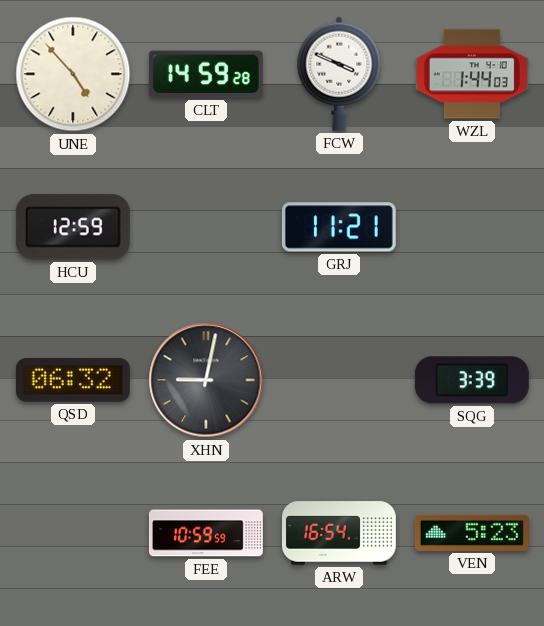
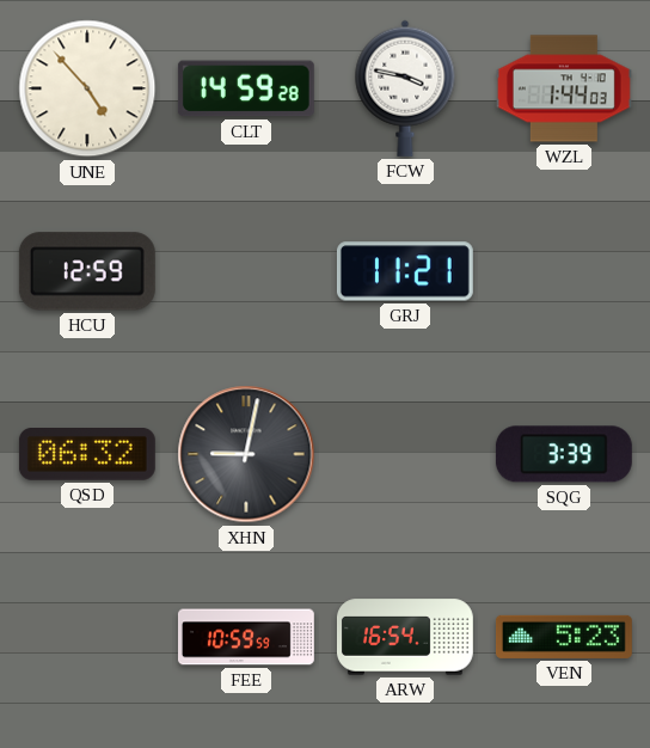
FCW: 3:49 -> 3:47
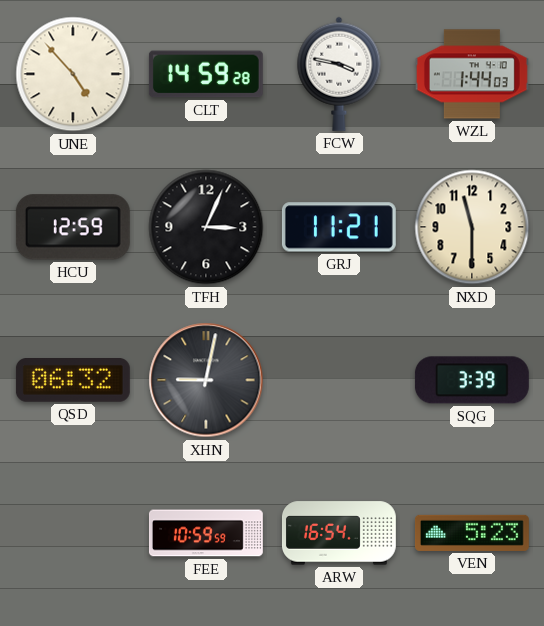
TFH: none -> 3:04
NXD: none -> 11:30
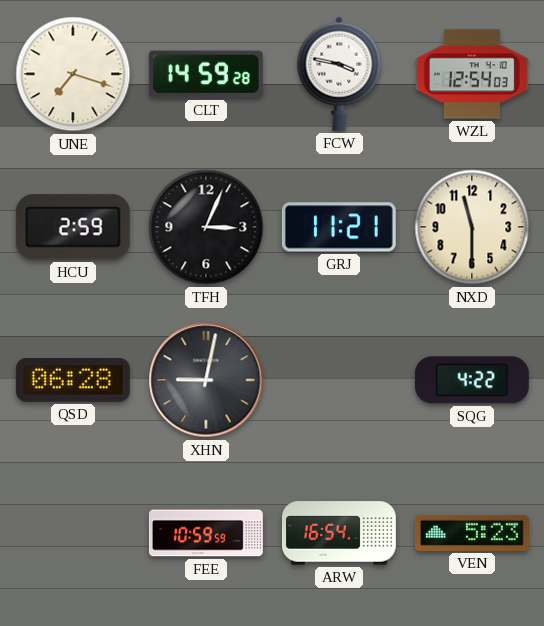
UNE: 4:53 -> 7:18
WZL: 1:44 -> 12:54
HCU: 12:59 -> 2:59
QSD: 06:32 -> 06:28
SQG: 3:39 -> 4:22
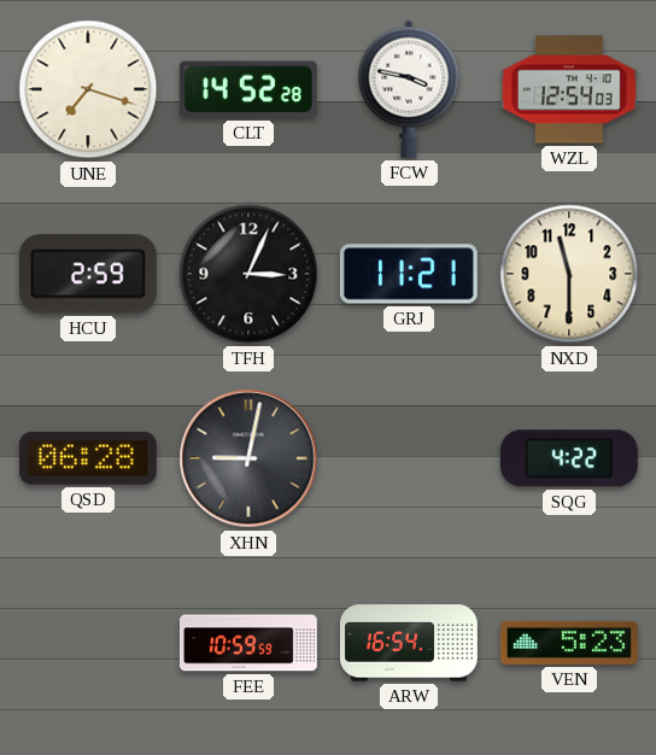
CLT: 14:59 -> 14:52
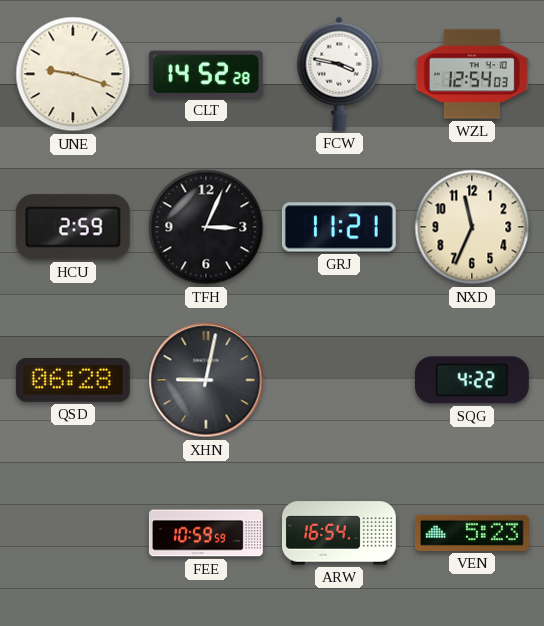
UNE: 7:18 -> 9:18
NXD: 11:30 -> 11:34
